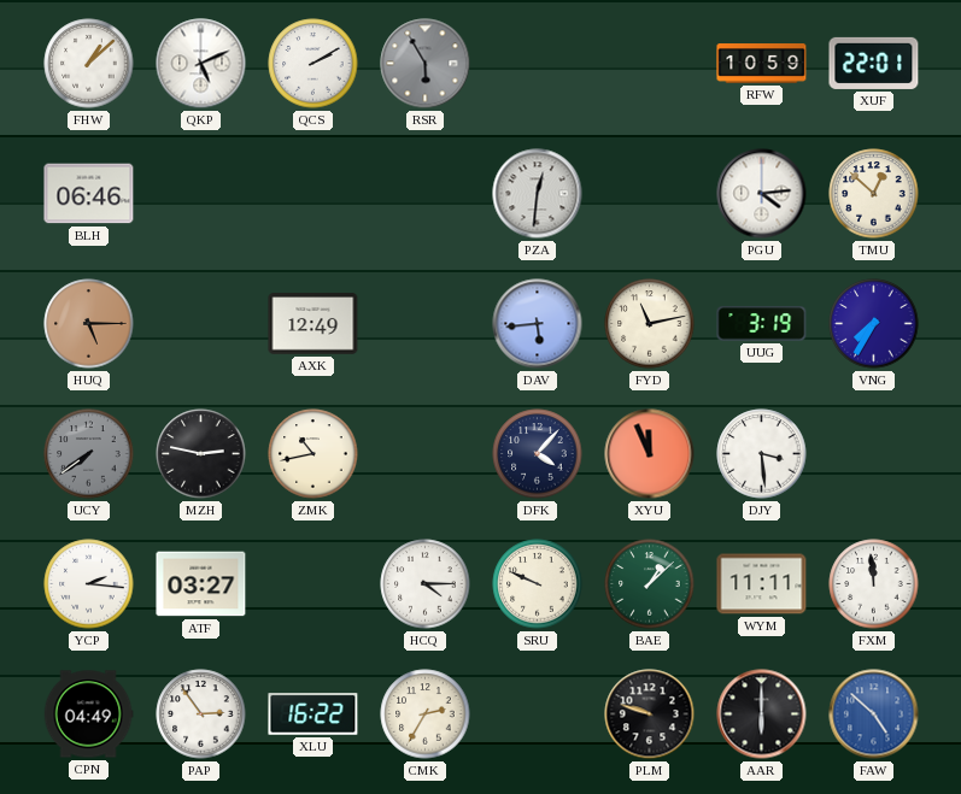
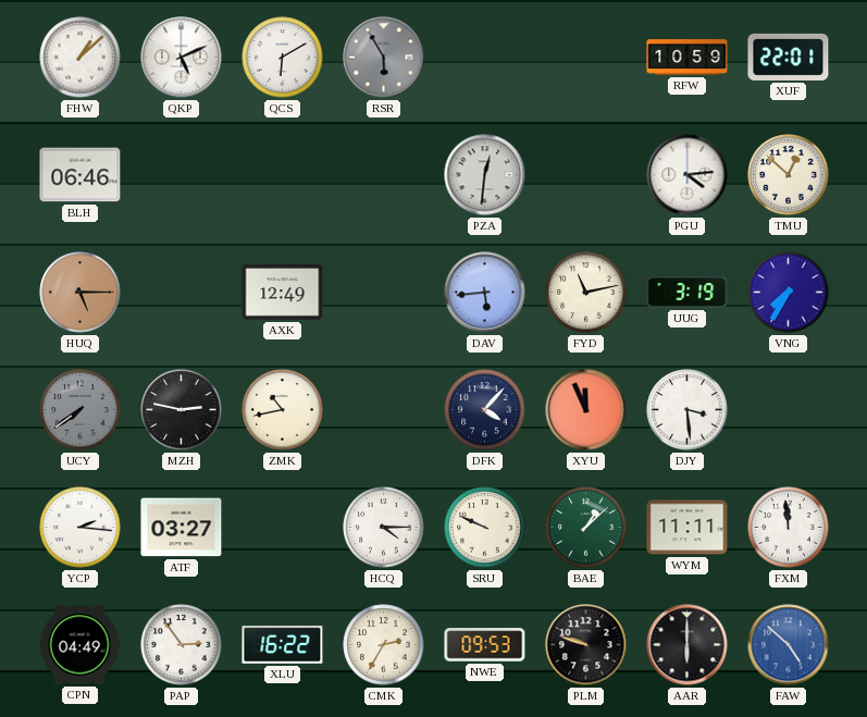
QCS: 2:10 -> 6:10
NWE: none -> 09:53
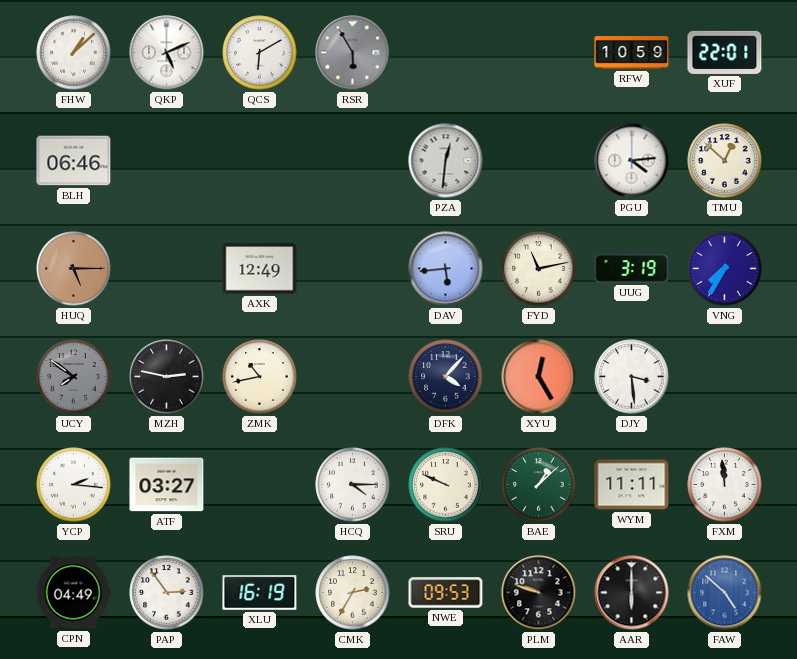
UCY: 7:39 -> 7:51
XYU: 11:56 -> 12:25
XLU: 16:22 -> 16:19
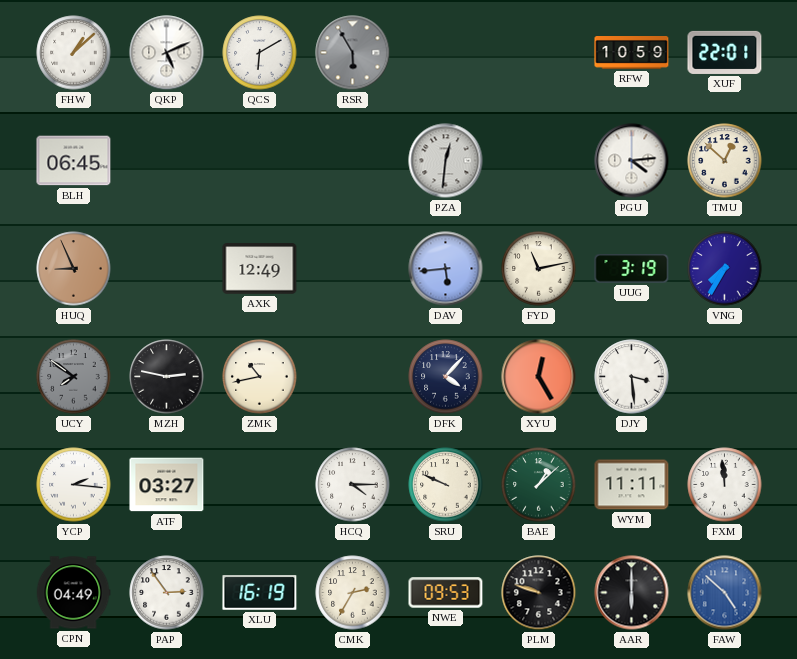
BLH: 06:46 -> 06:45
HUQ: 5:15 -> 8:56
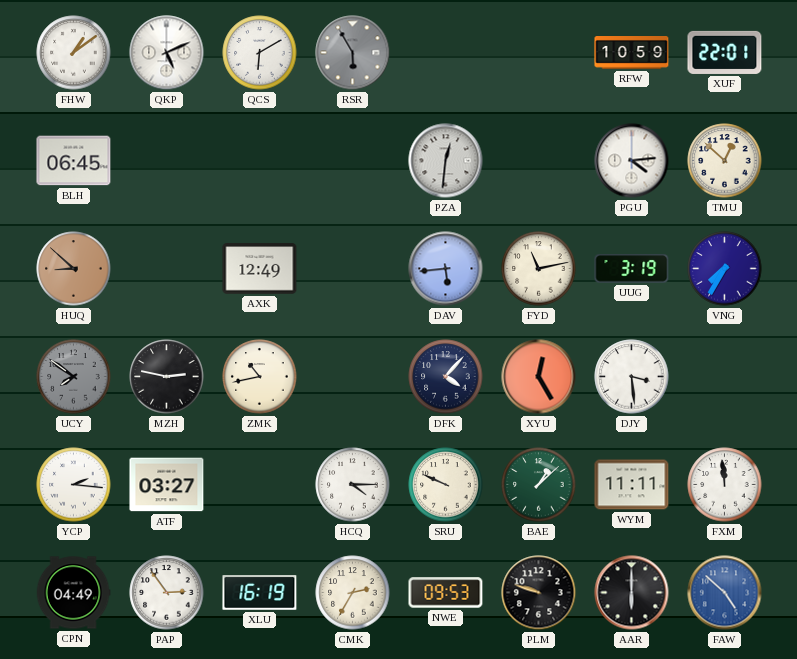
FHW: 1:08 -> 1:09
HUQ: 8:56 -> 8:52
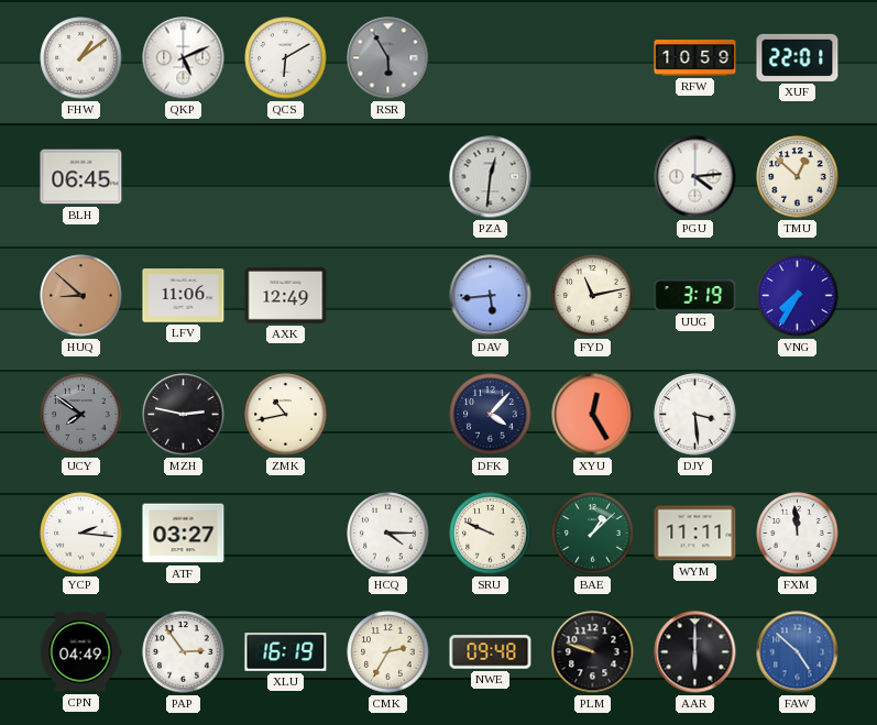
LFV: none -> 11:06
NWE: 09:53 -> 09:48
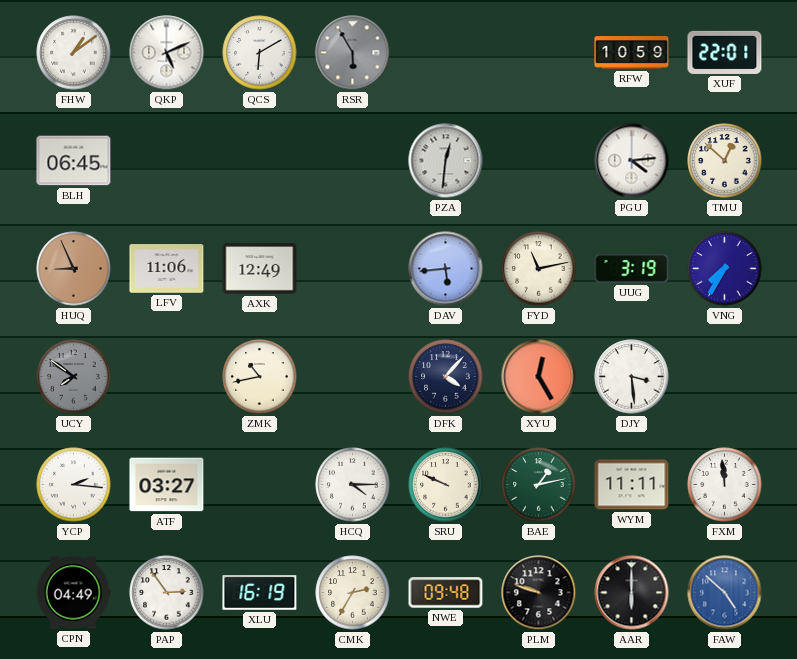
HUQ: 8:52 -> 8:56
MZH: 2:47 -> none
BAE: 1:08 -> 1:13
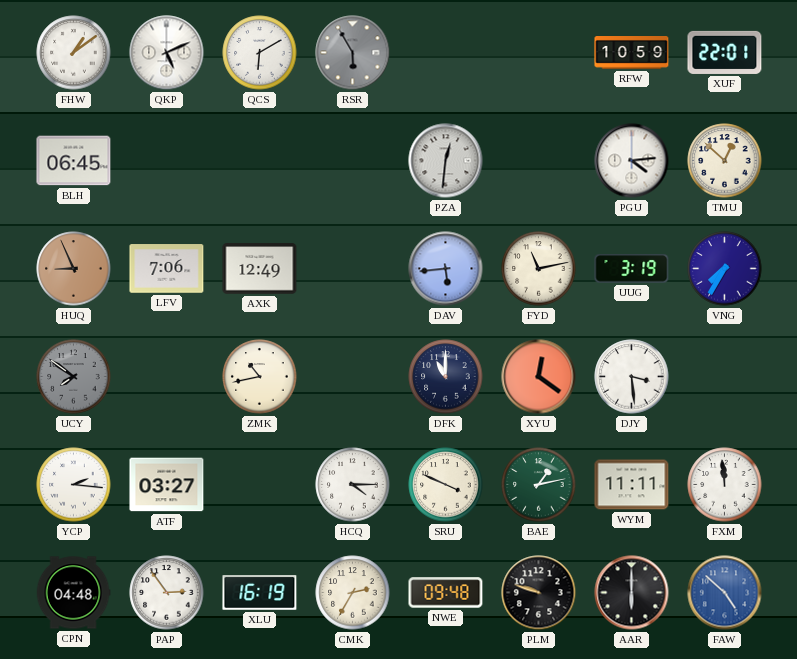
LFV: 11:06 -> 7:06
DFK: 4:07 -> 11:00
XYU: 12:25 -> 12:21
SRU: 9:49 -> 3:49
CPN: 04:49 -> 04:48
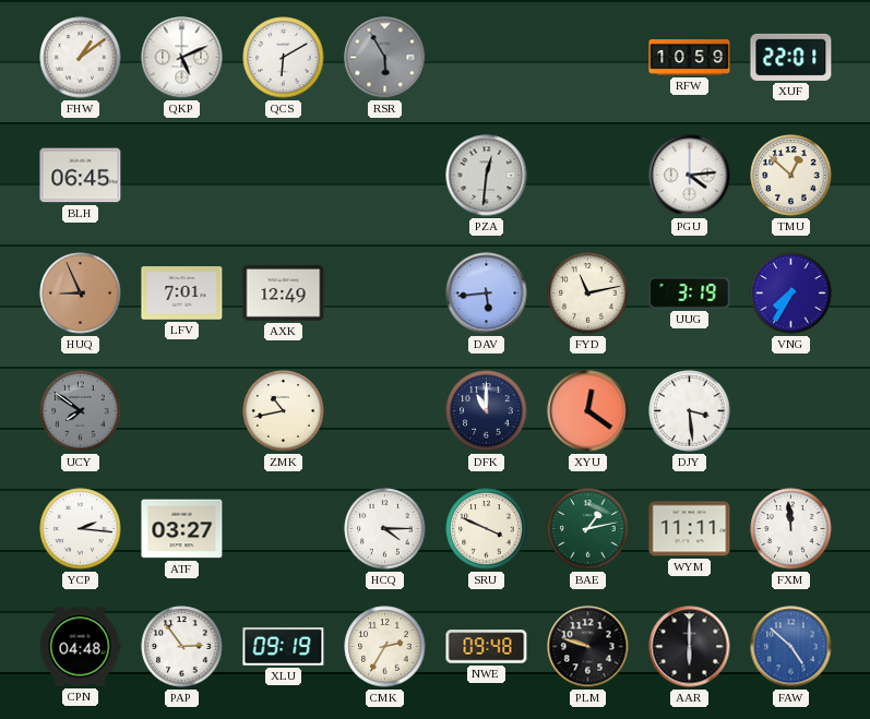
LFV: 7:06 -> 7:01
XLU: 16:19 -> 09:19
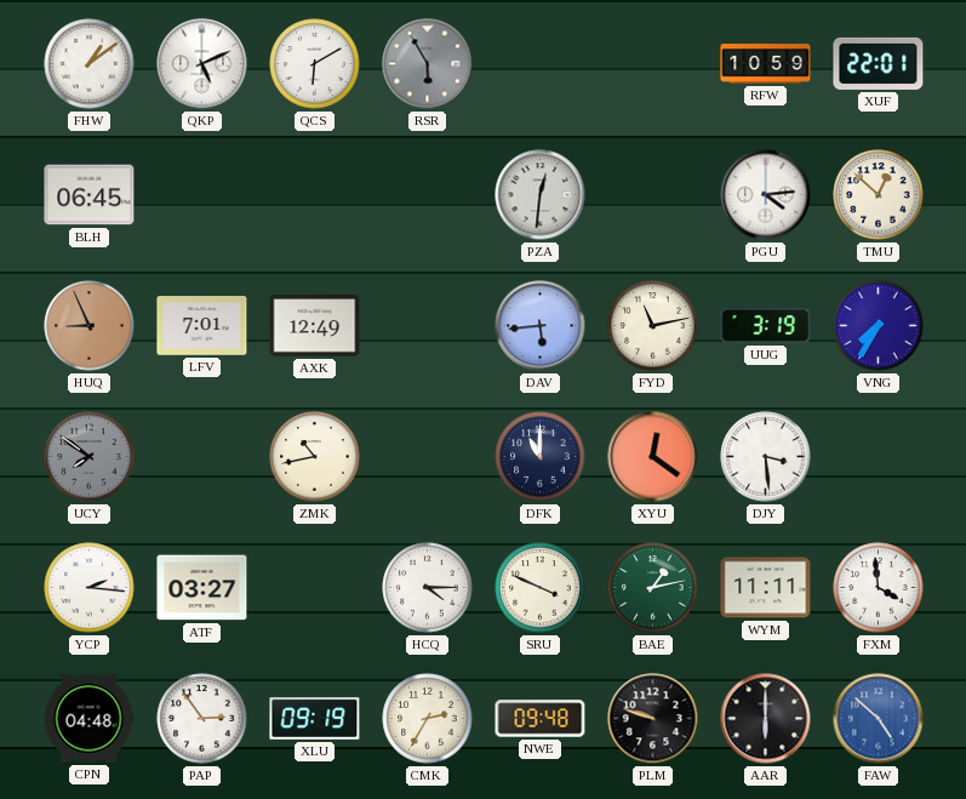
FXM: 11:59 -> 3:59
